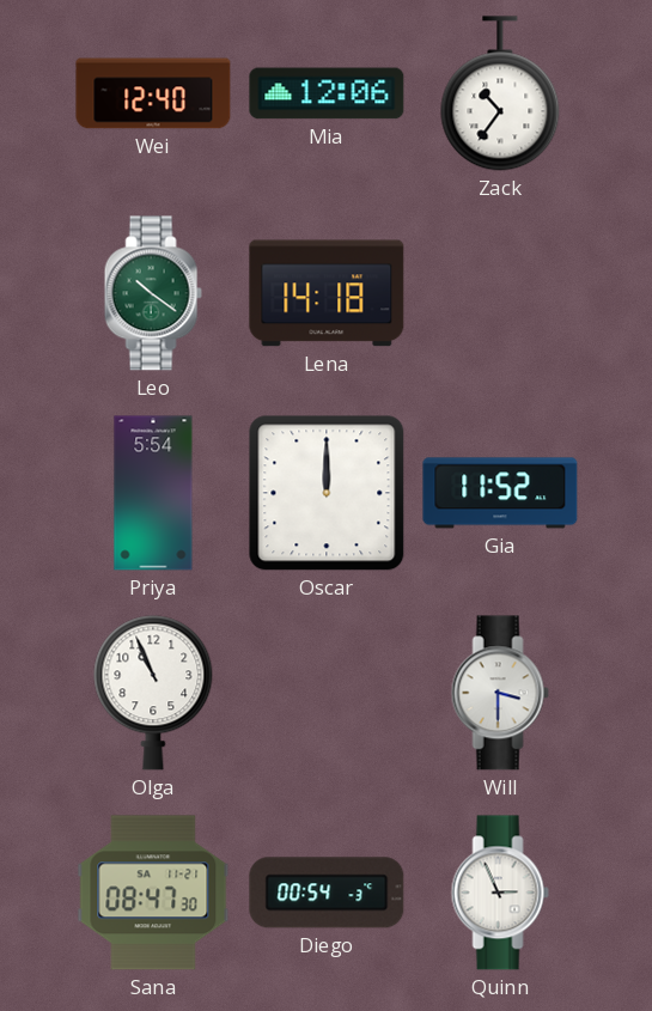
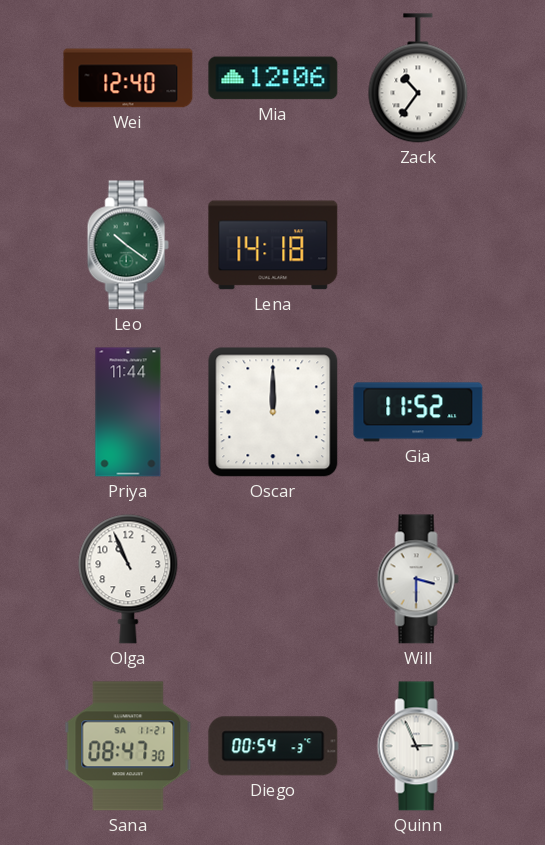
Priya: 5:54 -> 11:44
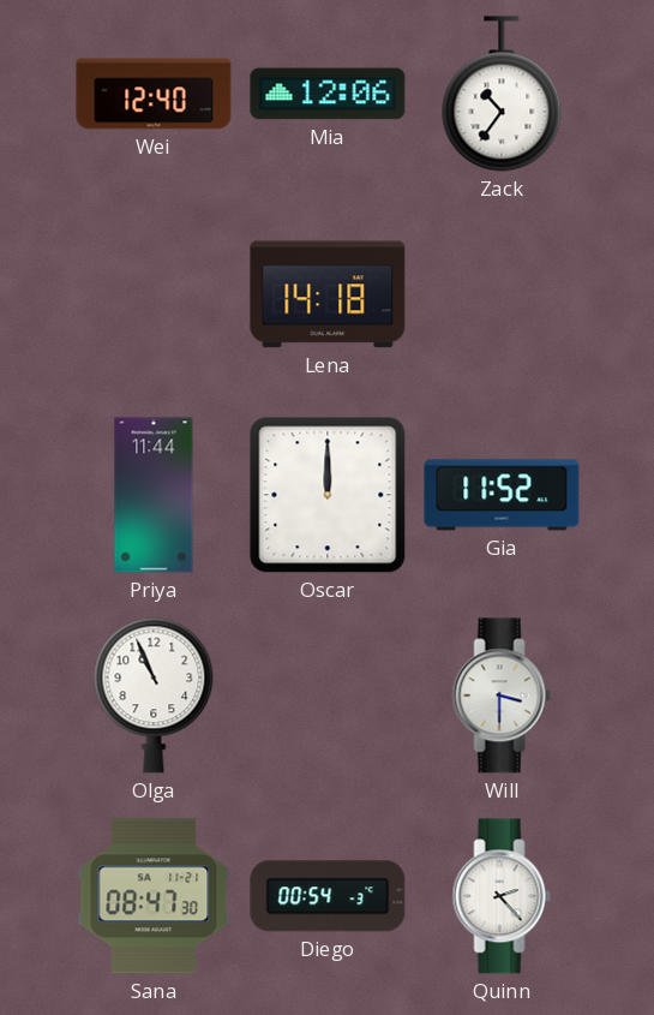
Leo: 10:21 -> none
Quinn: 2:56 -> 2:23
